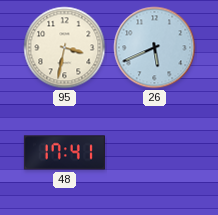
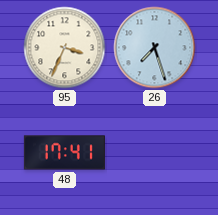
95: 3:32 -> 3:34
26: 5:41 -> 7:27
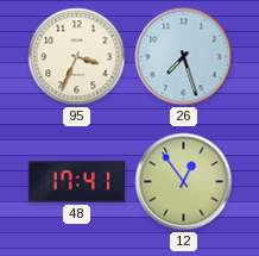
12: none -> 12:54
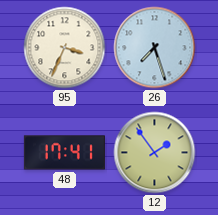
12: 12:54 -> 1:54
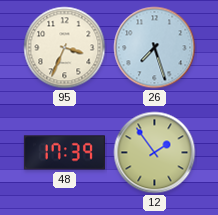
48: 17:41 -> 17:39
